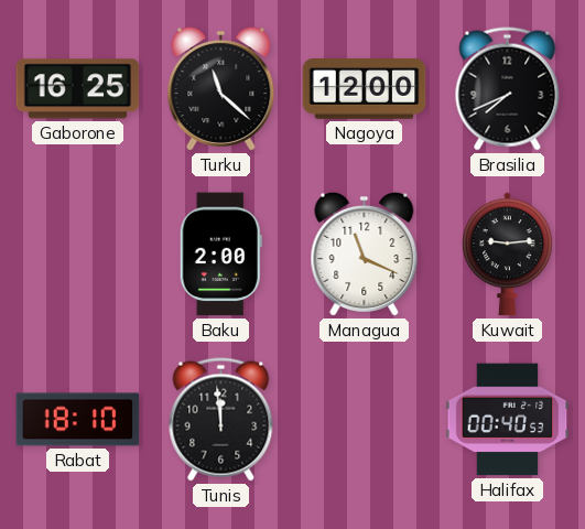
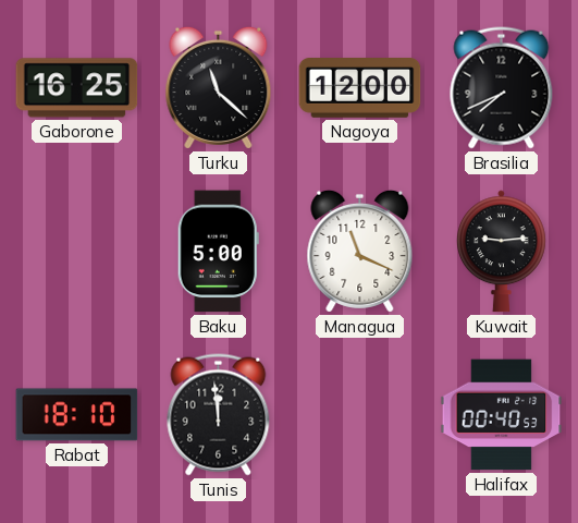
Baku: 2:00 -> 5:00
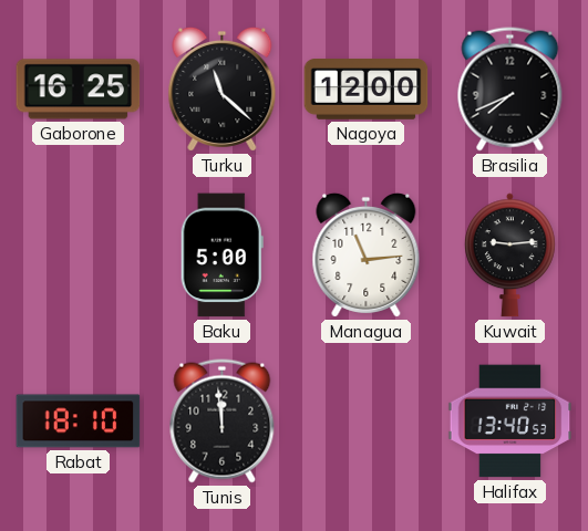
Managua: 11:19 -> 11:14
Halifax: 00:40 -> 13:40
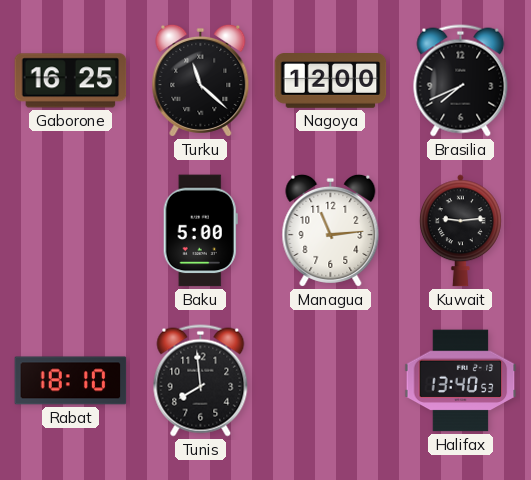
Tunis: 11:59 -> 7:59
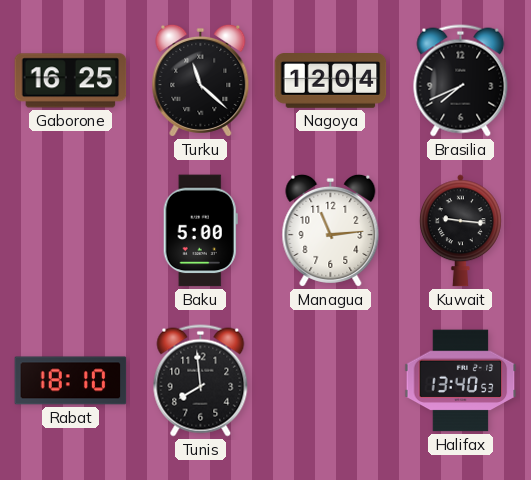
Nagoya: 12:00 -> 12:04
Kuwait: 9:14 -> 9:16
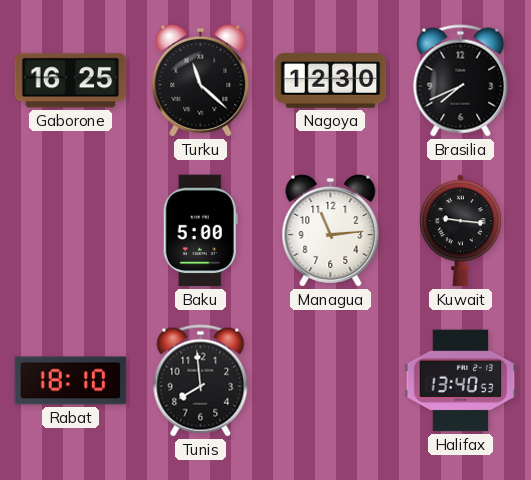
Nagoya: 12:04 -> 12:30
